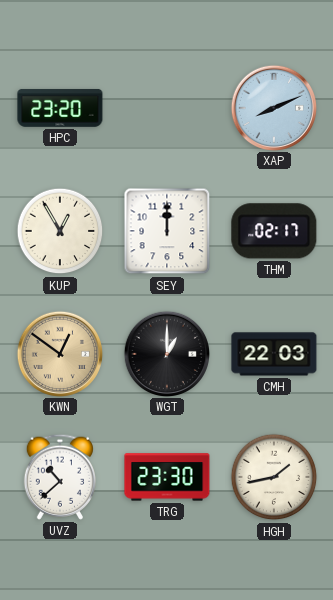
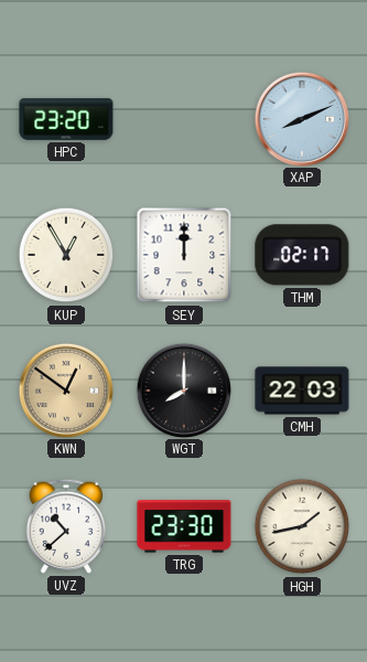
WGT: 1:00 -> 8:00
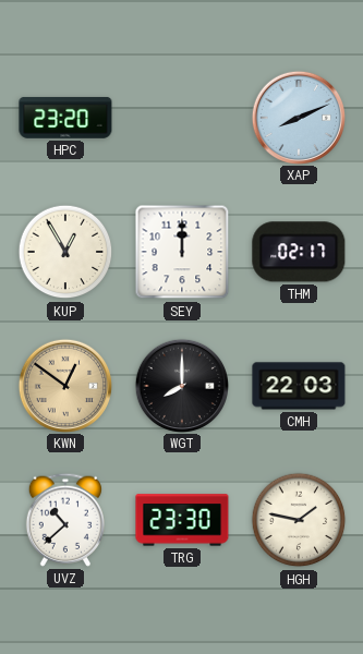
HGH: 1:43 -> 1:47
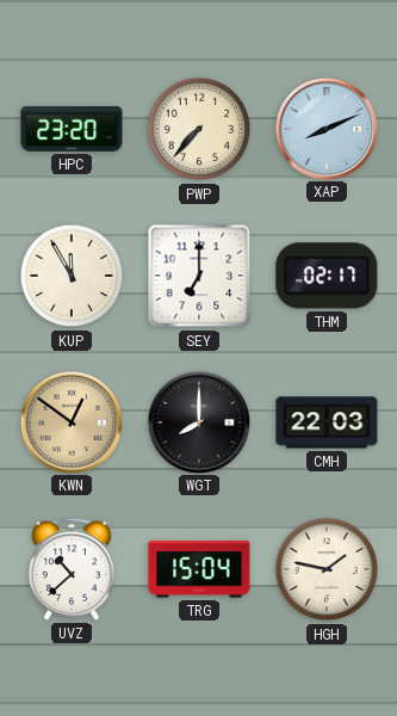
PWP: none -> 7:37
KUP: 12:55 -> 11:55
SEY: 12:00 -> 7:00
TRG: 23:30 -> 15:04
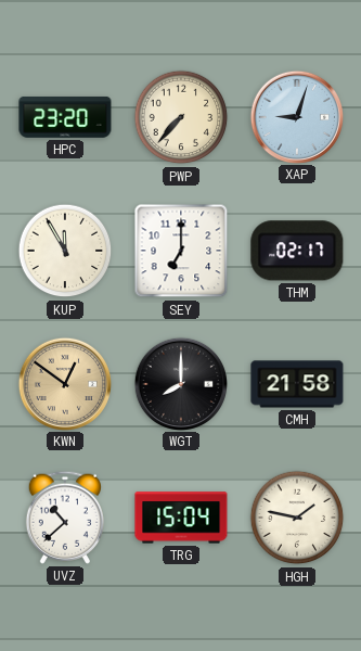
XAP: 8:11 -> 9:03
CMH: 22:03 -> 21:58
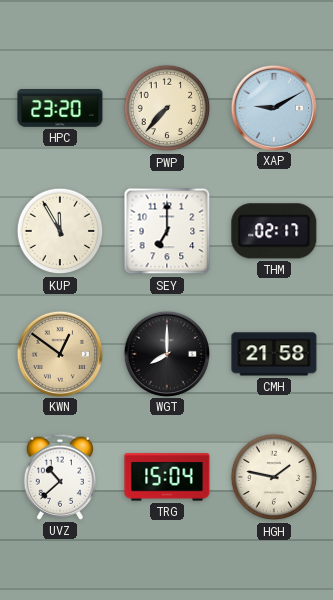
XAP: 9:03 -> 9:10
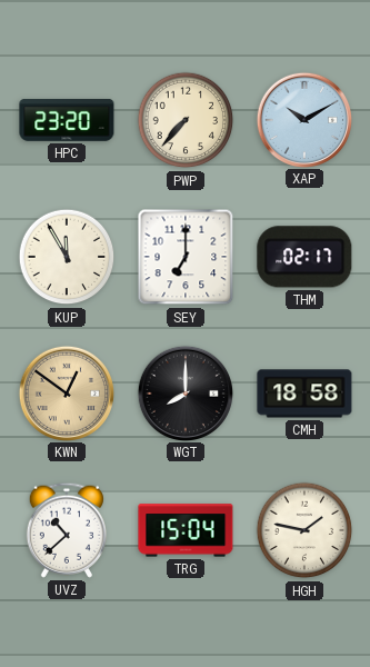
XAP: 9:10 -> 10:10
CMH: 21:58 -> 18:58
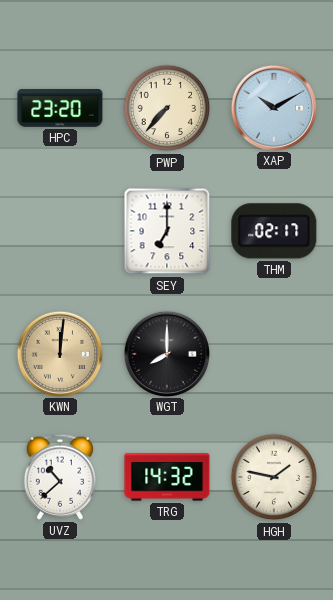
KUP: 11:55 -> none
KWN: 12:51 -> 12:01
CMH: 18:58 -> none
TRG: 15:04 -> 14:32
